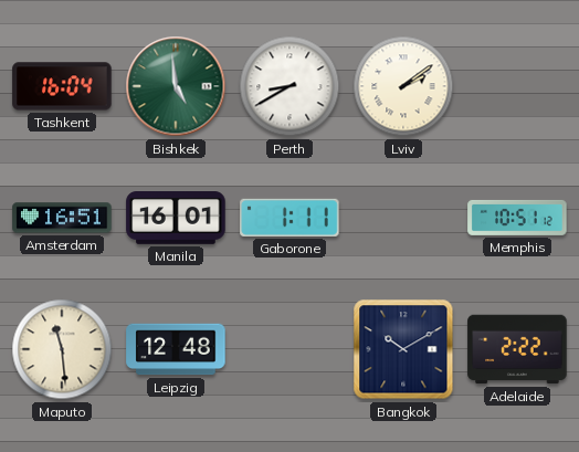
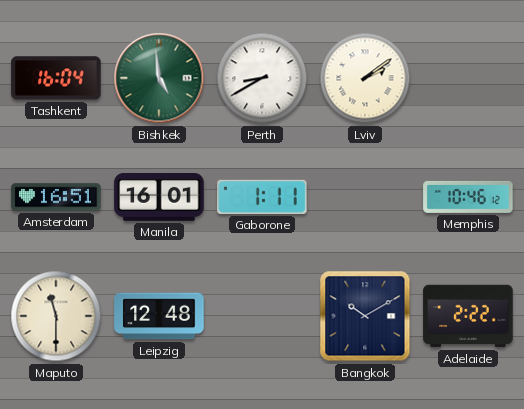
Memphis: 10:51 -> 10:46
Maputo: 11:29 -> 11:30
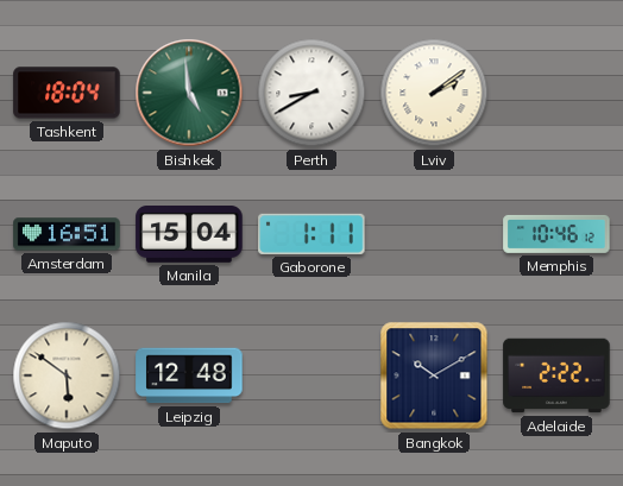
Tashkent: 16:04 -> 18:04
Manila: 16:01 -> 15:04
Maputo: 11:30 -> 5:51
